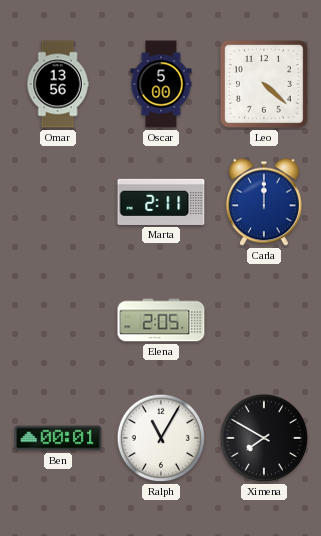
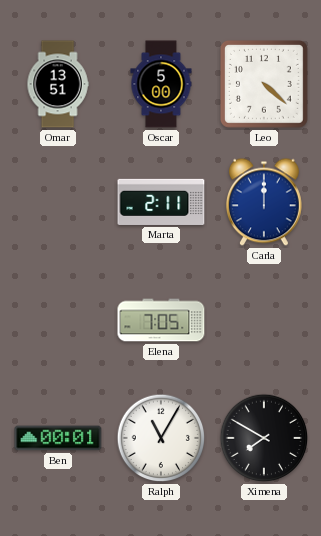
Omar: 13:56 -> 13:51
Elena: 2:05 -> 7:05
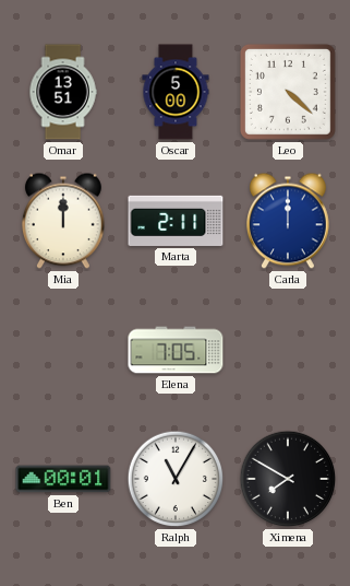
Mia: none -> 12:00
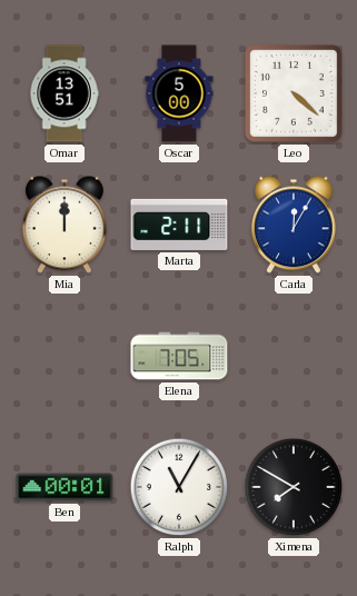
Carla: 12:00 -> 12:05
